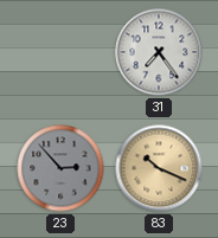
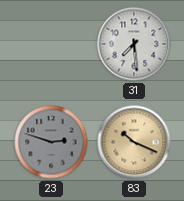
31: 7:24 -> 7:29
23: 2:53 -> 2:48
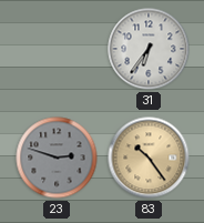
31: 7:29 -> 6:36
83: 10:19 -> 10:24
